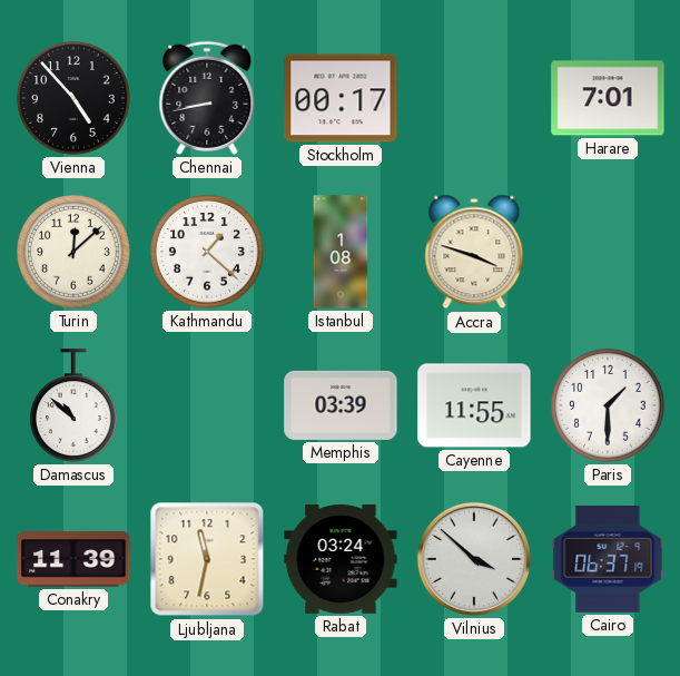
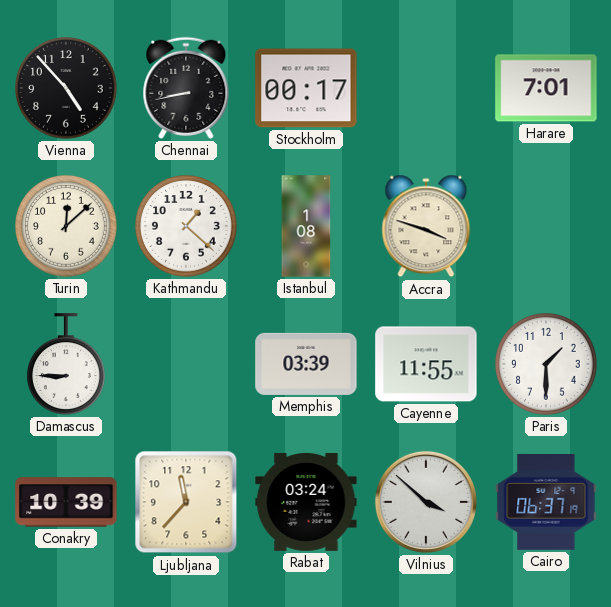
Damascus: 10:52 -> 8:45
Conakry: 11:39 -> 10:39
Ljubljana: 11:32 -> 11:37
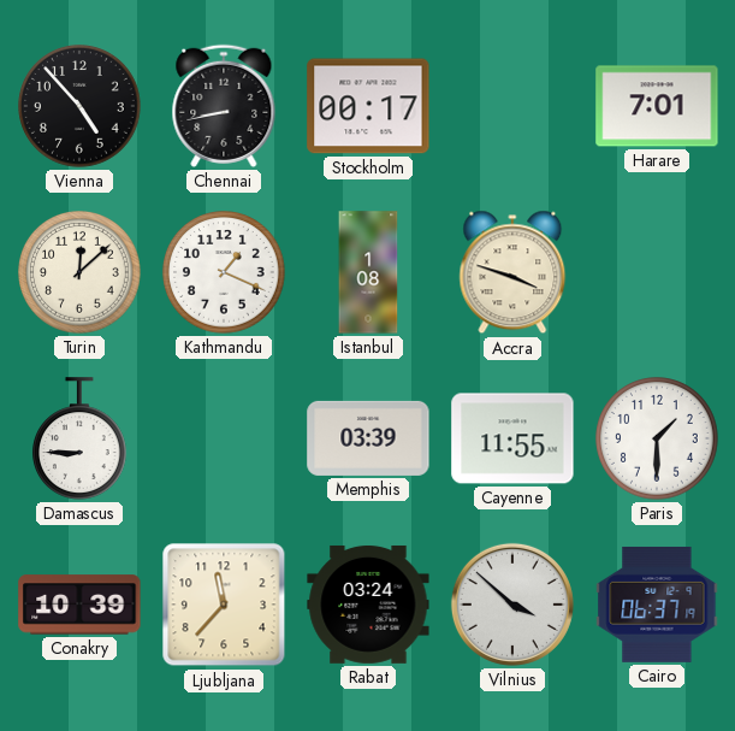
Kathmandu: 1:22 -> 1:19
